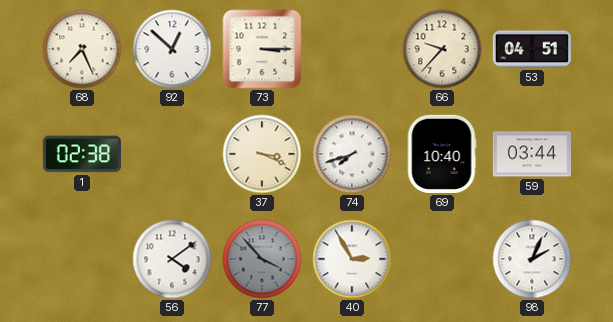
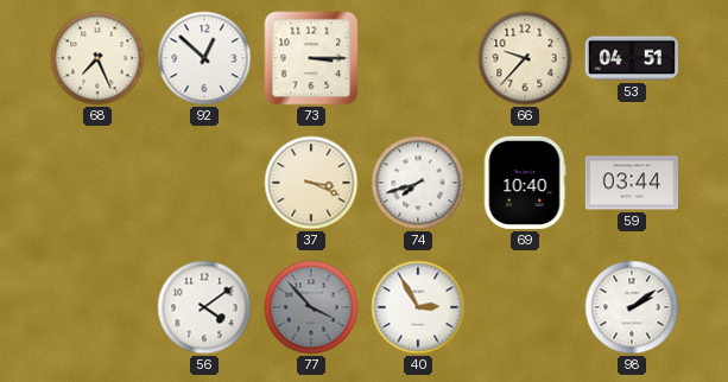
1: 02:38 -> none
98: 2:04 -> 2:09
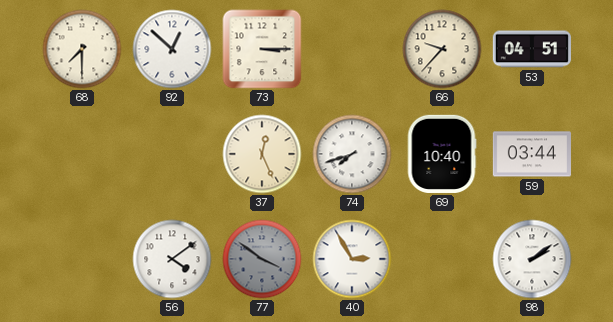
68: 7:26 -> 7:30
37: 3:19 -> 12:26
77: 3:53 -> 3:51
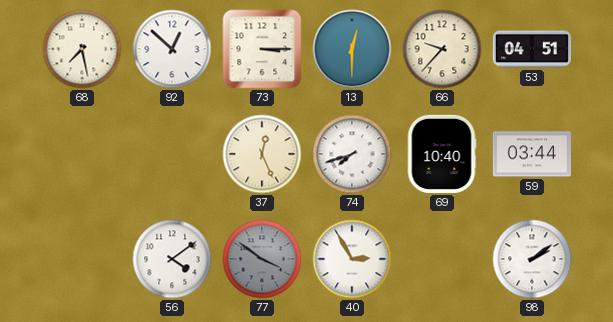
68: 7:30 -> 7:28
13: none -> 12:30
